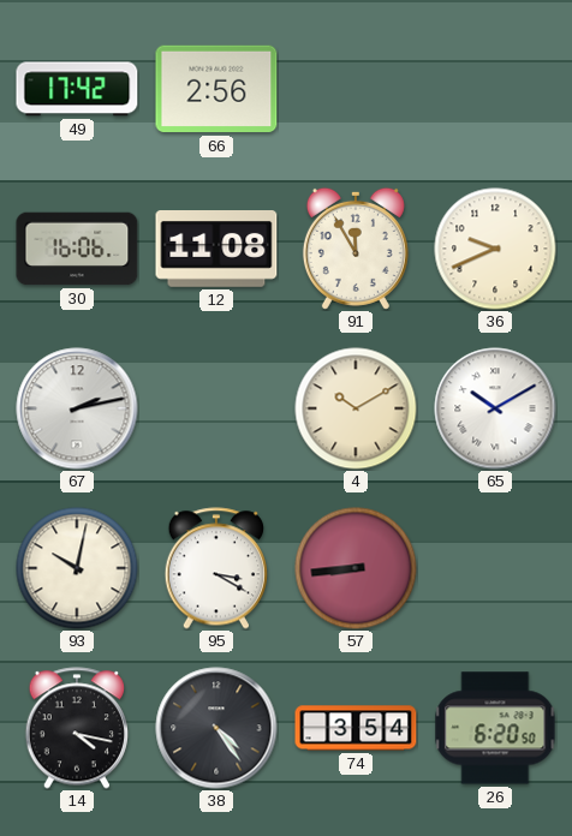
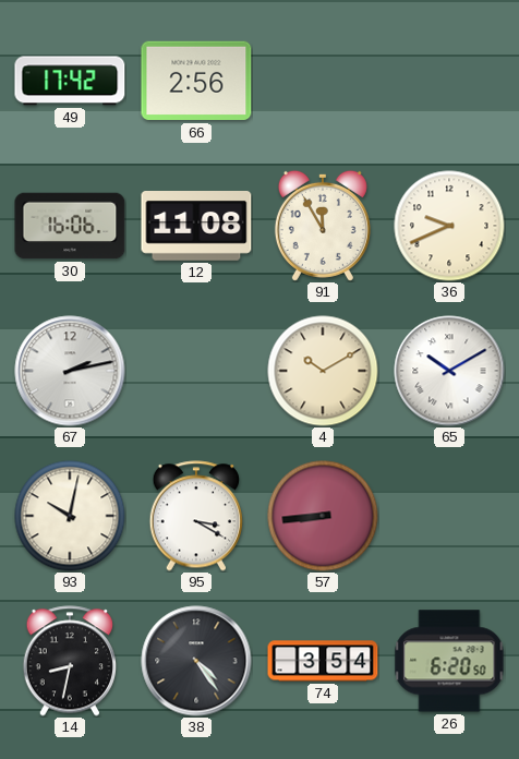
14: 4:17 -> 8:32
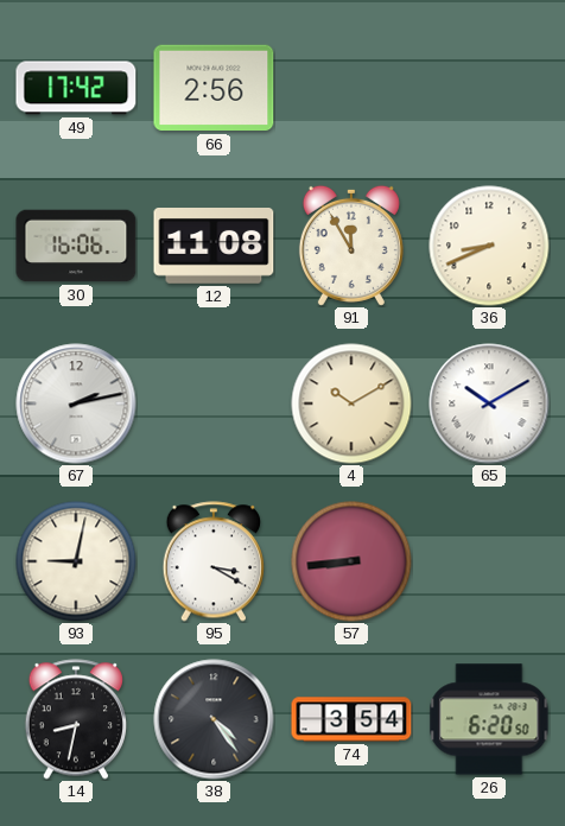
36: 9:41 -> 8:41
93: 10:02 -> 9:02
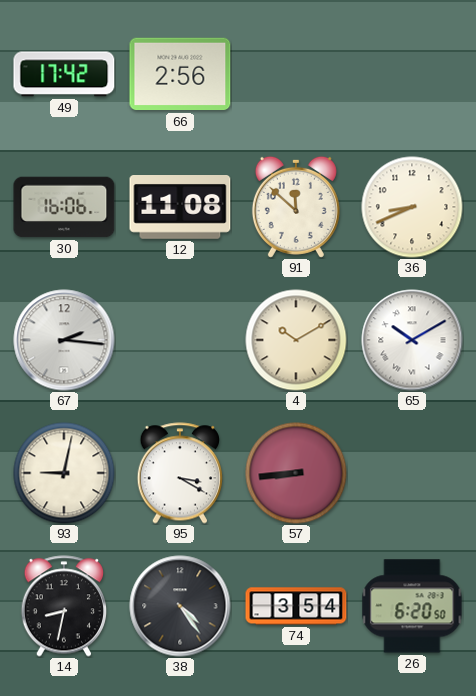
91: 11:55 -> 11:52
67: 2:13 -> 2:16
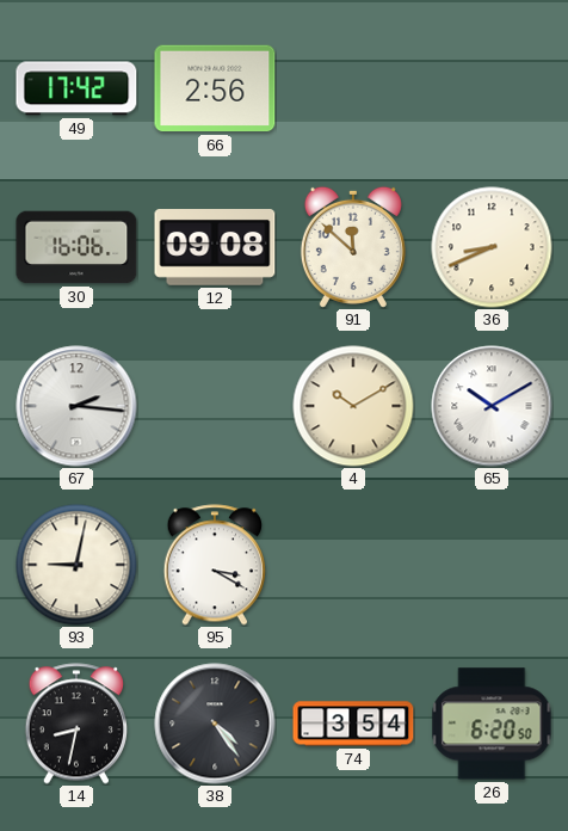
12: 11:08 -> 09:08
57: 8:44 -> none
